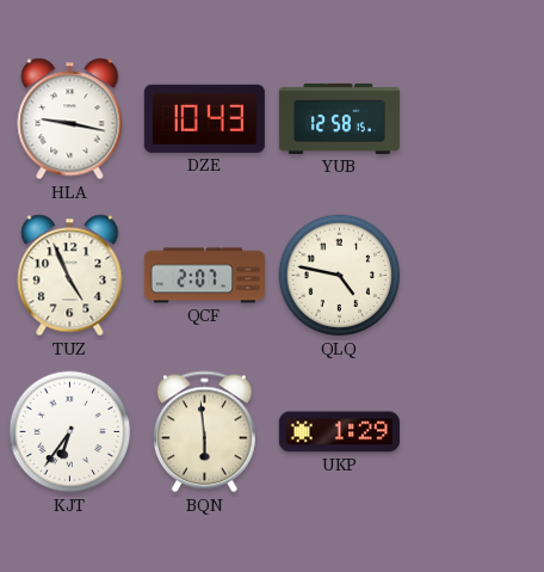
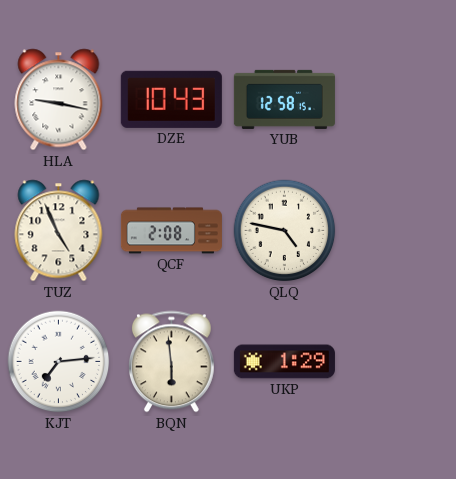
QCF: 2:07 -> 2:08
KJT: 6:36 -> 7:14
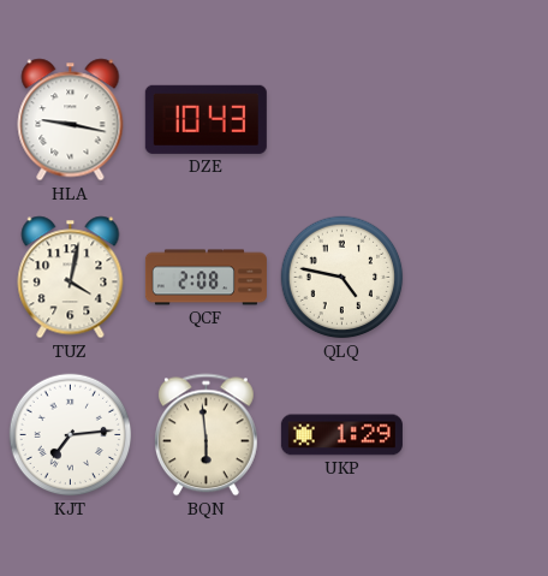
YUB: 12:58 -> none
TUZ: 4:56 -> 4:02
